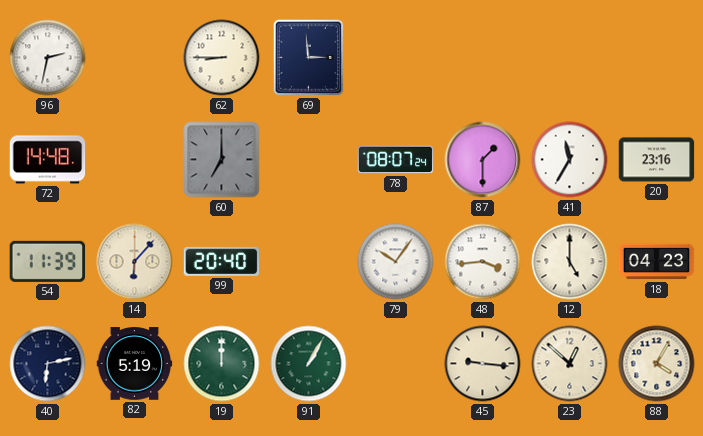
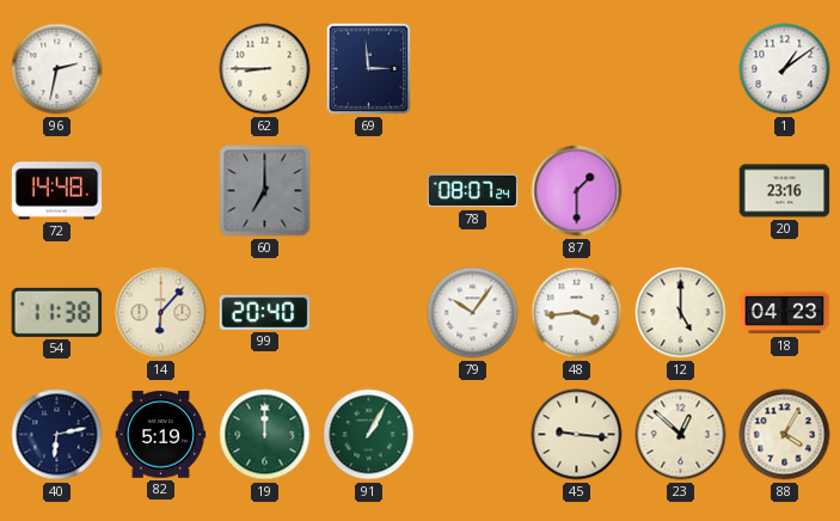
1: none -> 1:09
41: 11:35 -> none
54: 11:39 -> 11:38
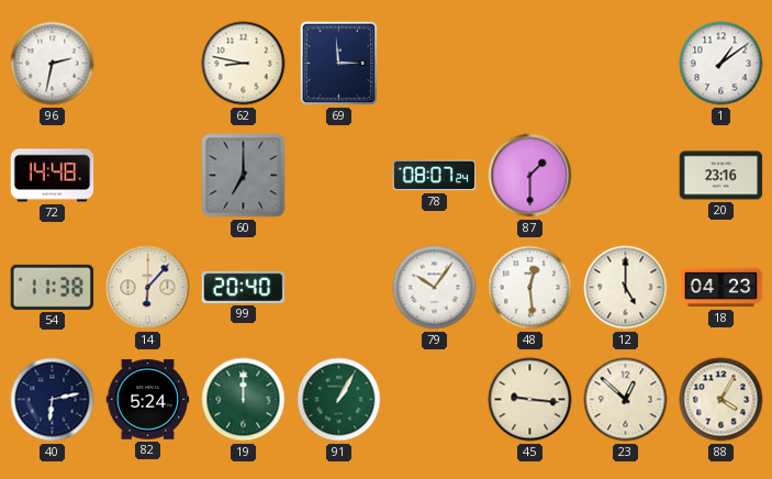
62: 8:45 -> 8:47
48: 3:44 -> 12:29
82: 5:19 -> 5:24
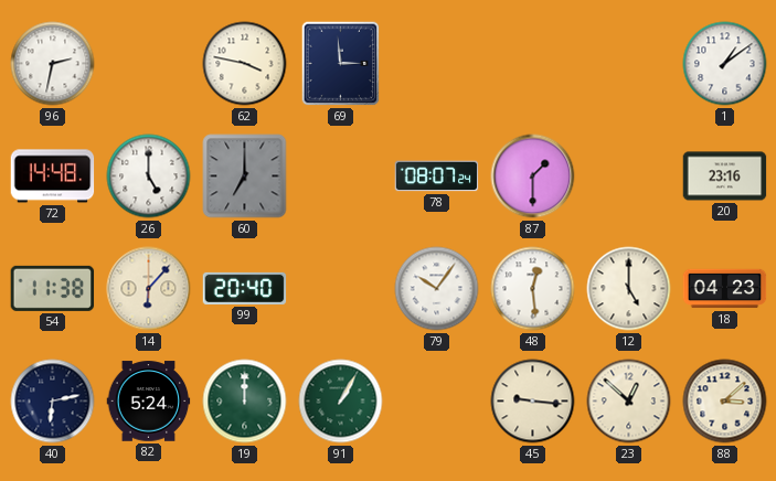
62: 8:47 -> 3:47
26: none -> 5:00
88: 4:05 -> 3:08
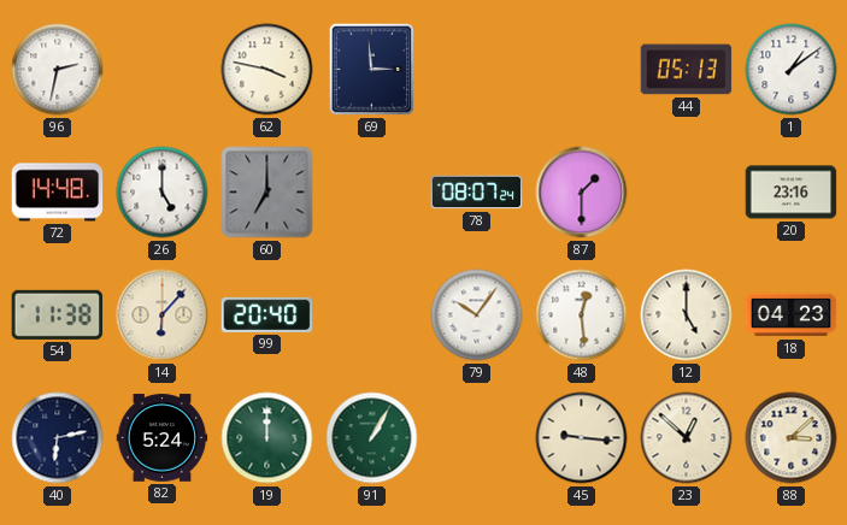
44: none -> 05:13
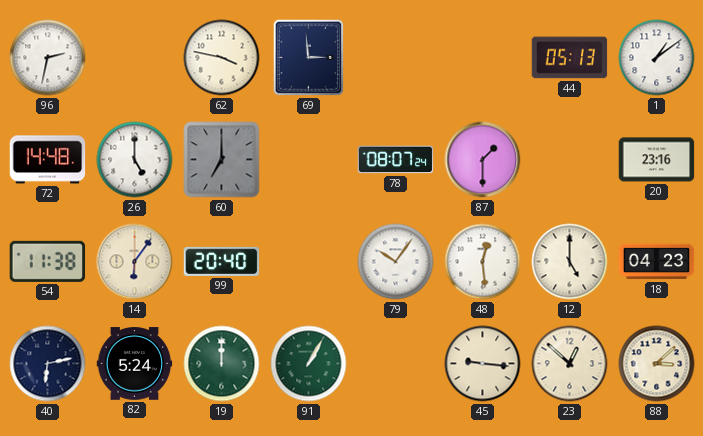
14: 6:07 -> 6:06
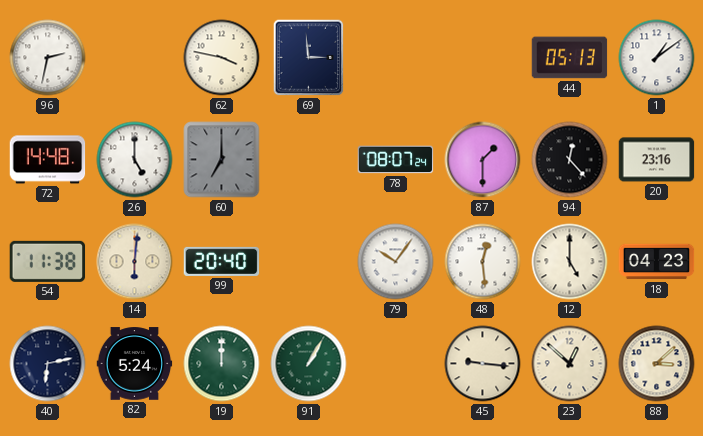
94: none -> 12:23
14: 6:06 -> 6:01
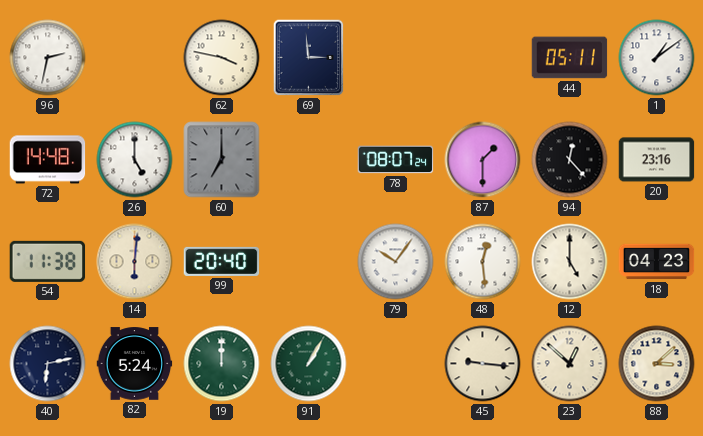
44: 05:13 -> 05:11
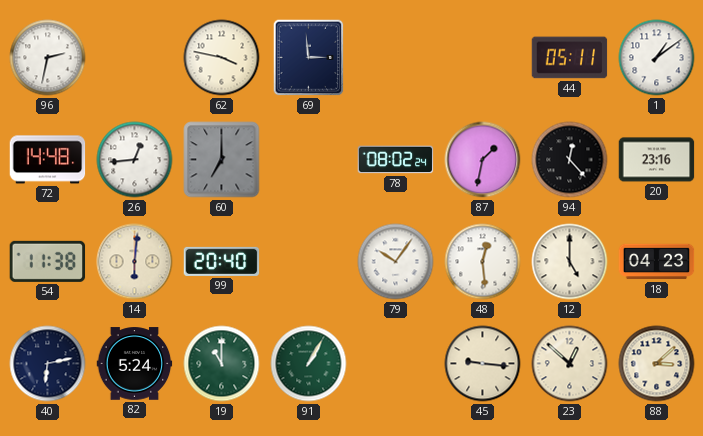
26: 5:00 -> 12:44
78: 08:07 -> 08:02
87: 1:30 -> 1:32
19: 12:00 -> 11:00
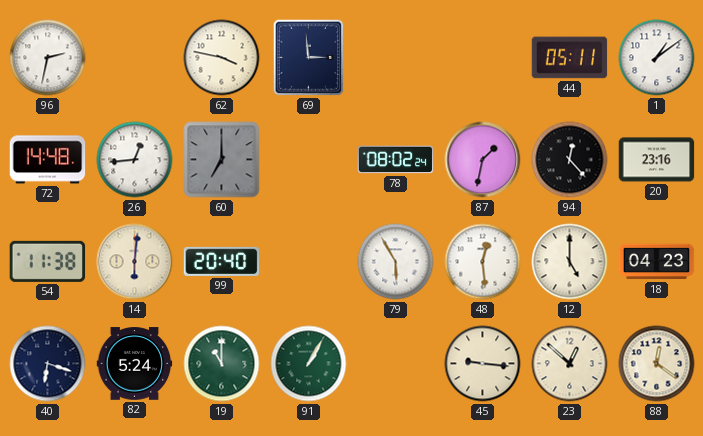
79: 10:06 -> 5:55
40: 6:13 -> 6:18
88: 3:08 -> 12:21
